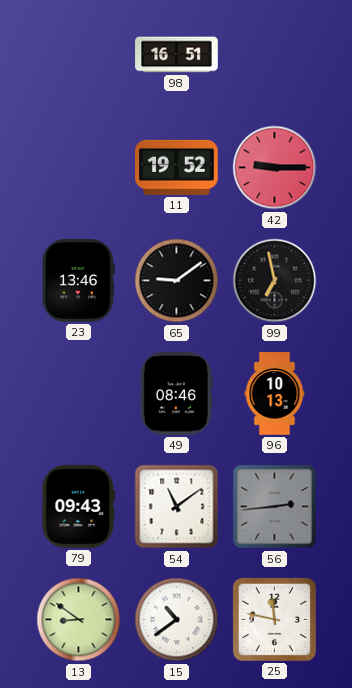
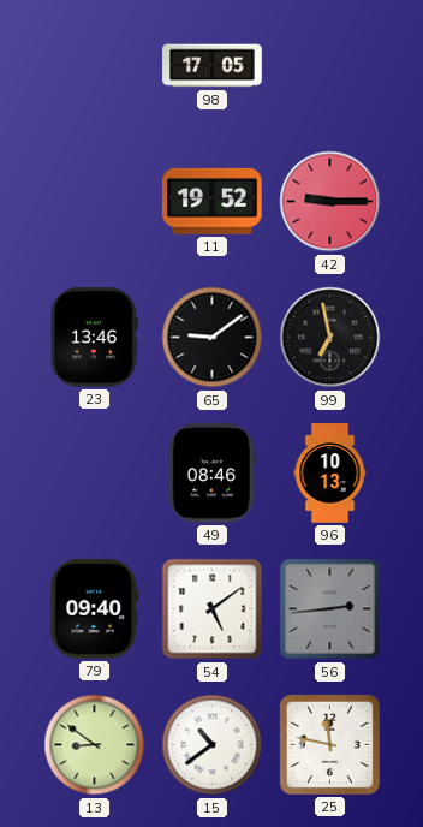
98: 16:51 -> 17:05
79: 09:43 -> 09:40
54: 11:09 -> 5:09
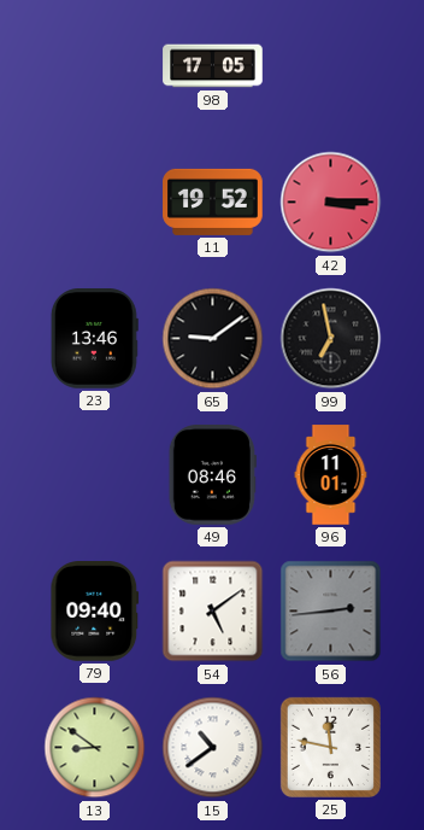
42: 9:15 -> 3:15
96: 10:13 -> 11:01
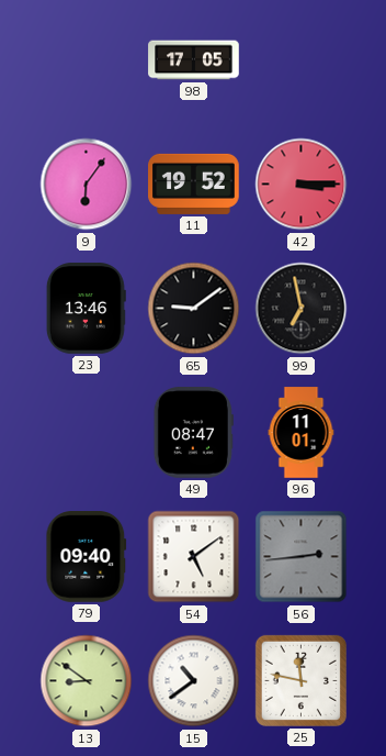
9: none -> 6:06
49: 08:46 -> 08:47
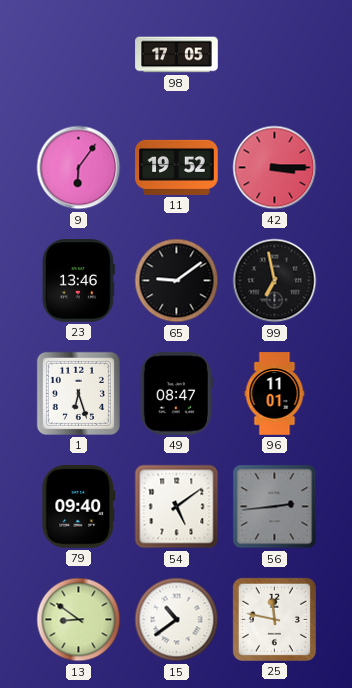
1: none -> 6:27
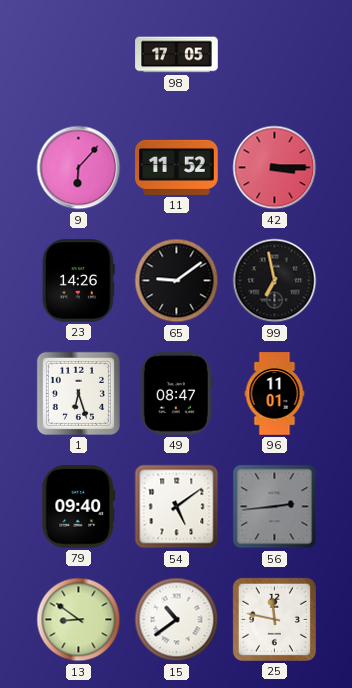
9: 6:06 -> 6:07
11: 19:52 -> 11:52
23: 13:46 -> 14:26
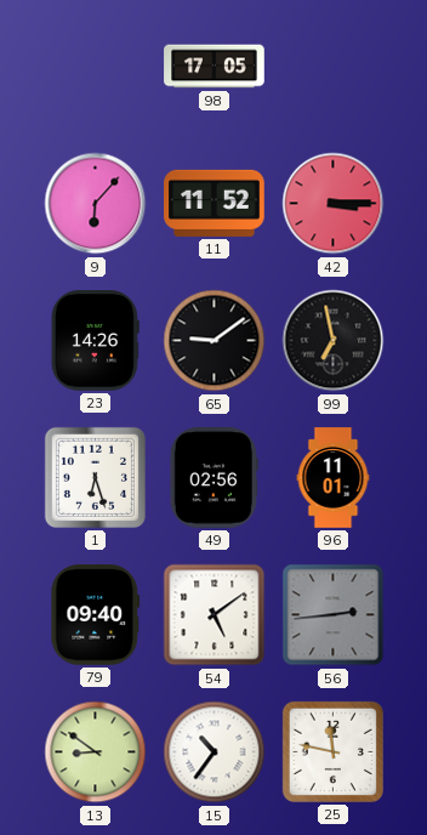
49: 08:47 -> 02:56
15: 10:39 -> 10:36
